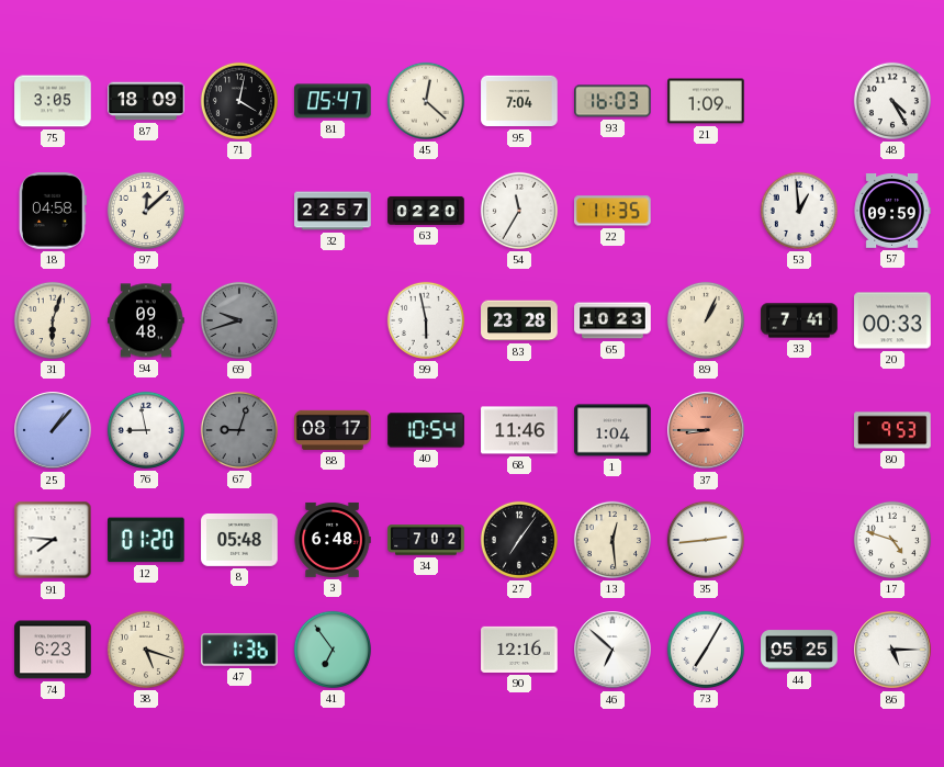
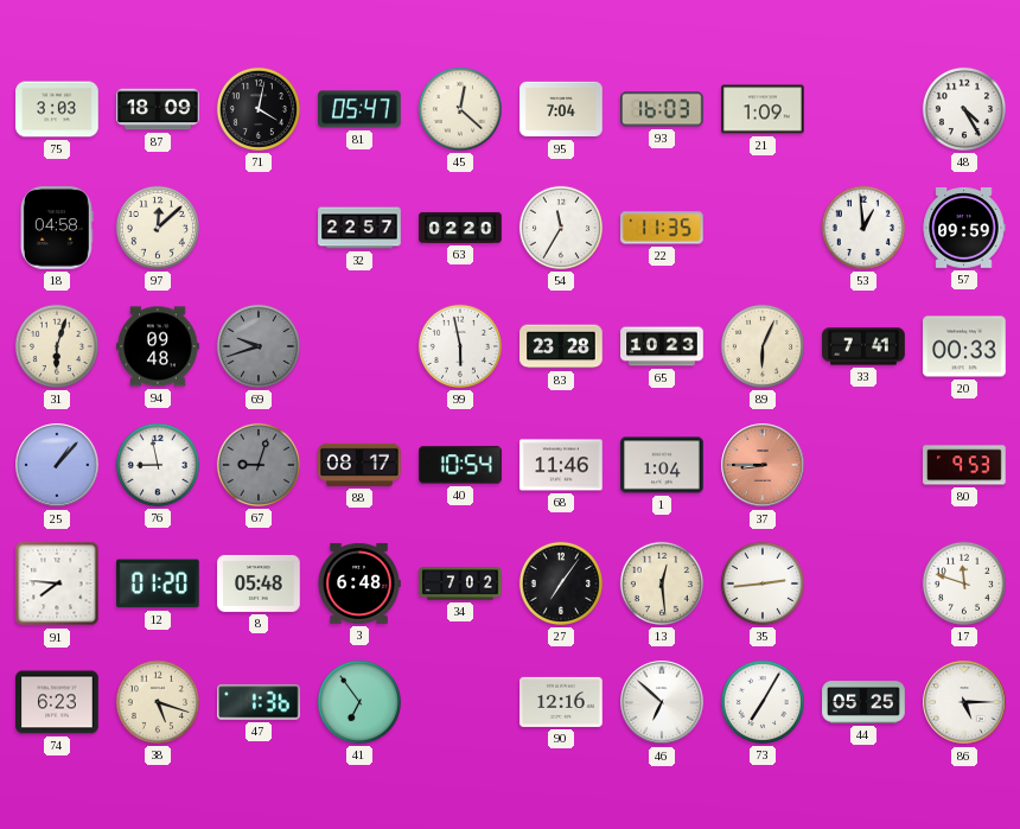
75: 3:05 -> 3:03
89: 1:04 -> 6:04
17: 4:48 -> 11:48
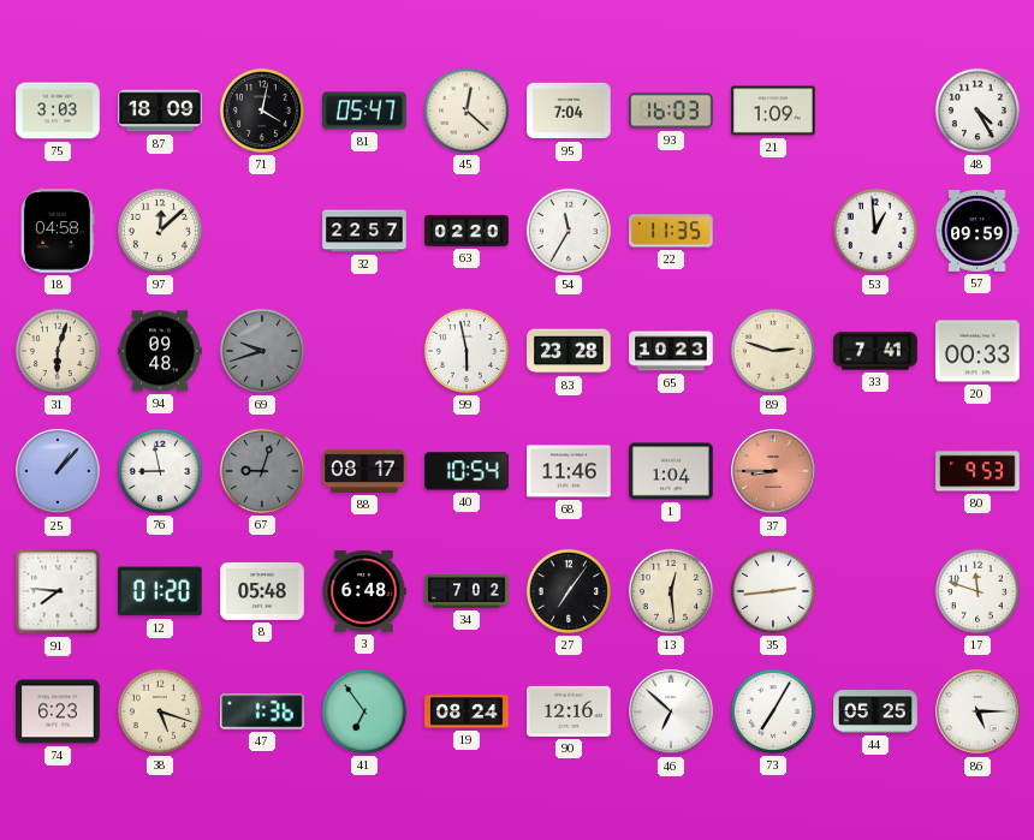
89: 6:04 -> 2:48
19: none -> 08:24
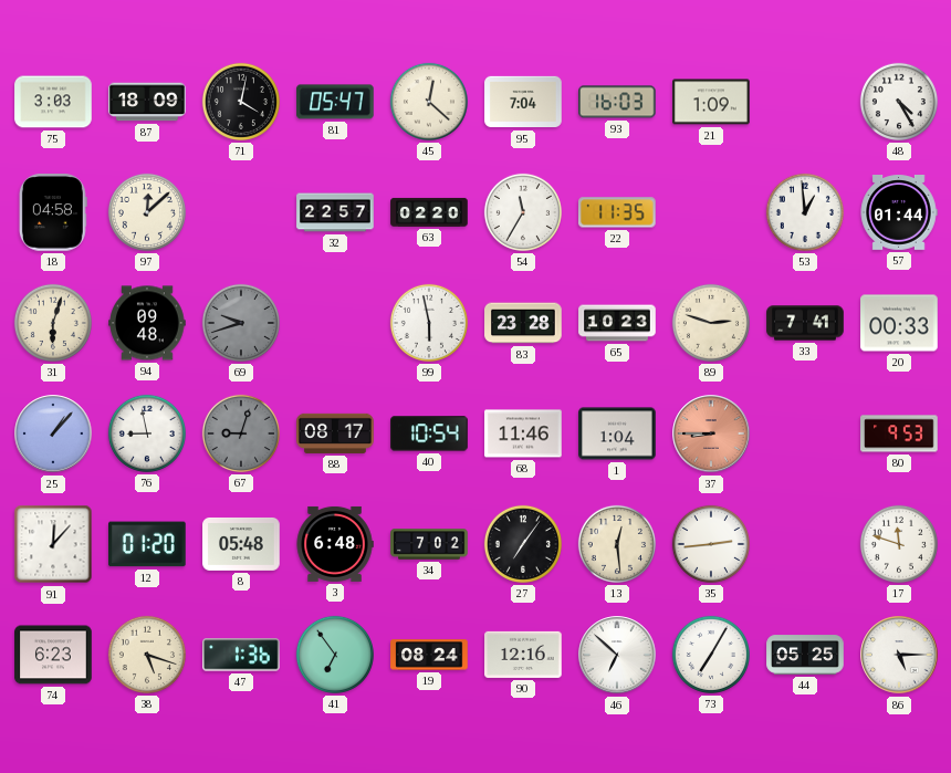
57: 09:59 -> 01:44
91: 7:46 -> 12:07
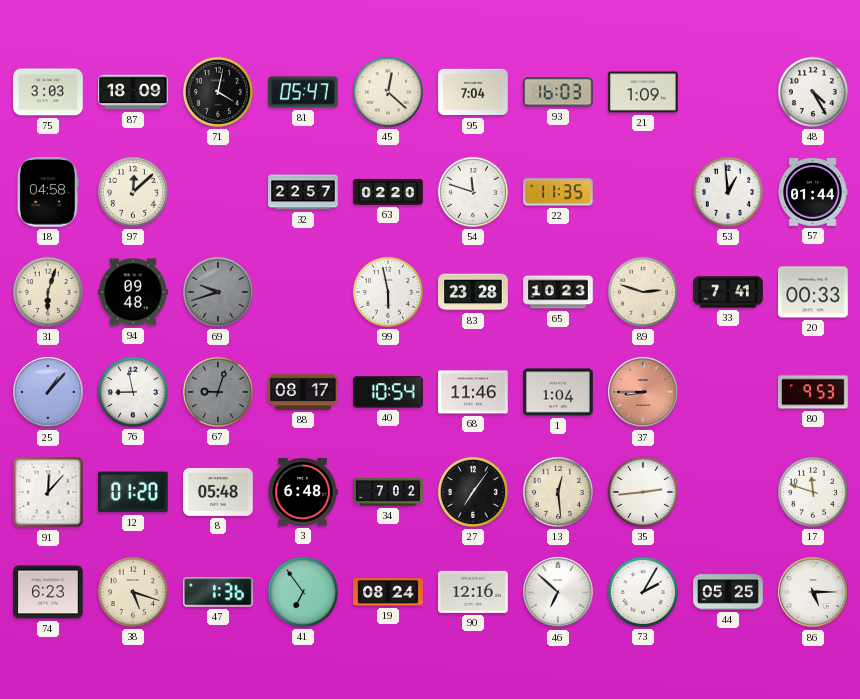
54: 11:35 -> 11:48
73: 7:05 -> 2:05
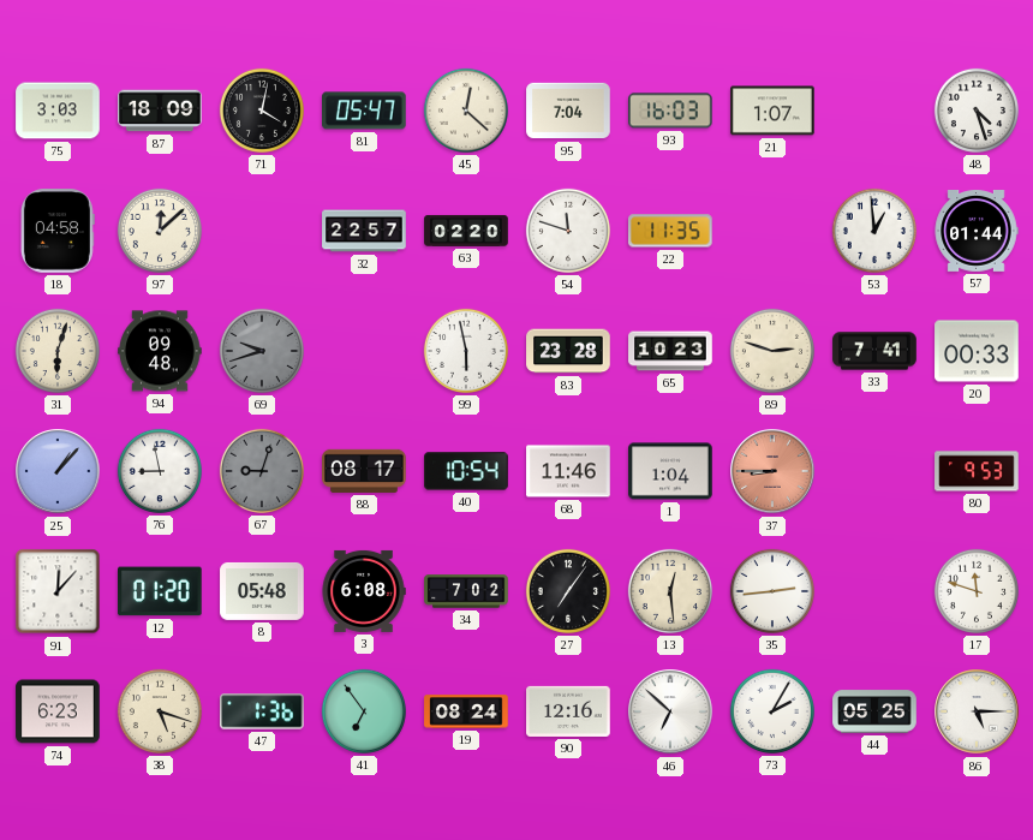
21: 1:09 -> 1:07
48: 4:25 -> 4:27
3: 6:48 -> 6:08
